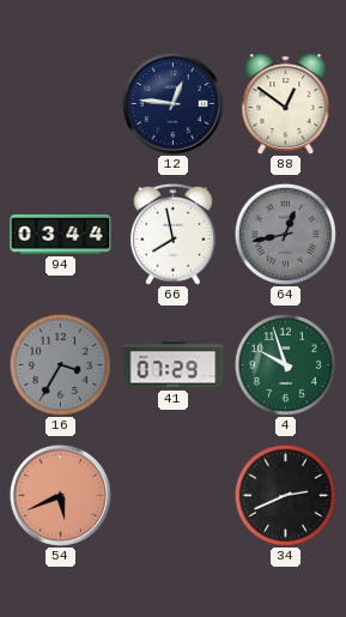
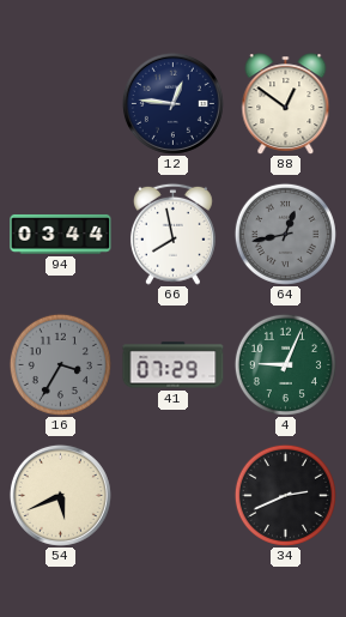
4: 9:57 -> 9:04
54 dial: salmon -> cream
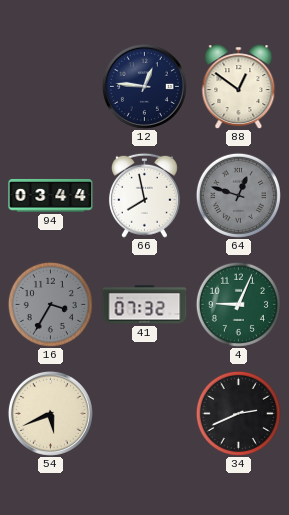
64: 12:43 -> 12:48
41: 07:29 -> 07:32
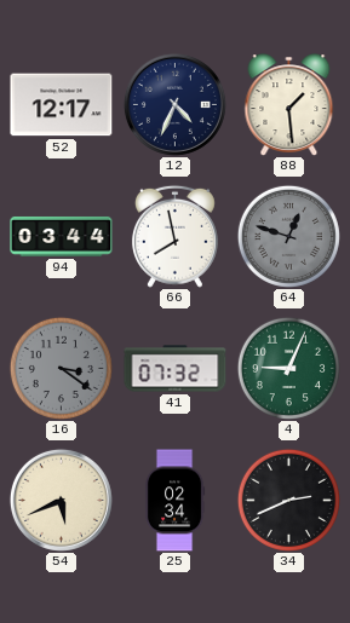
52: none -> 12:17
12: 12:46 -> 4:34
88: 12:51 -> 1:29
16: 3:35 -> 3:21
25: none -> 02:34
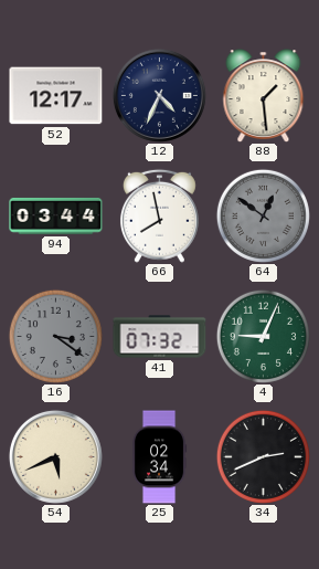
64: 12:48 -> 12:51
